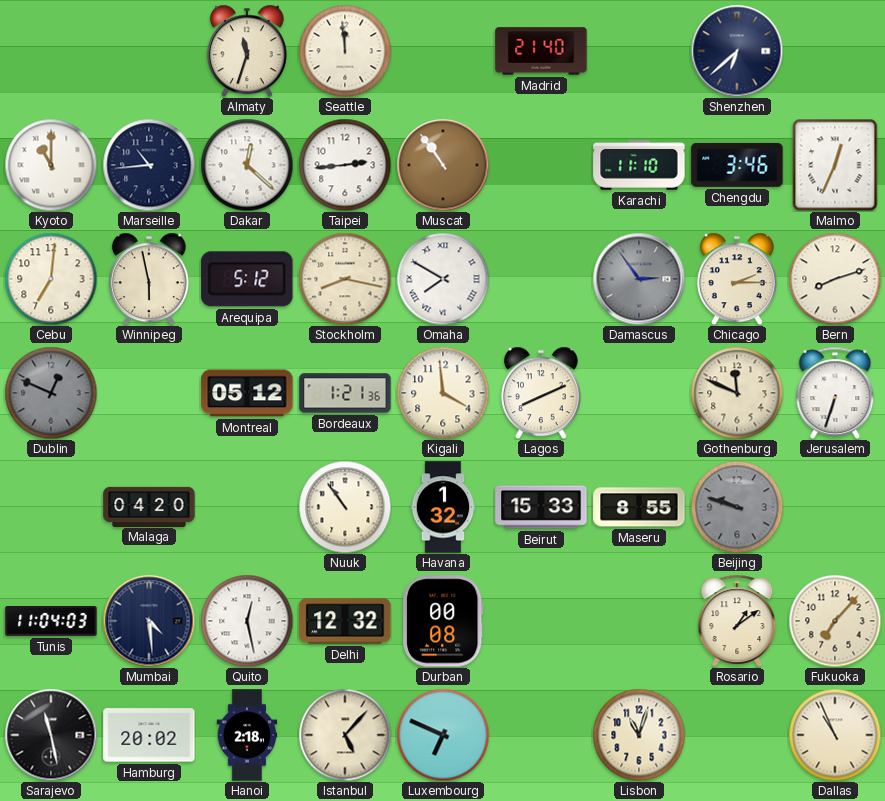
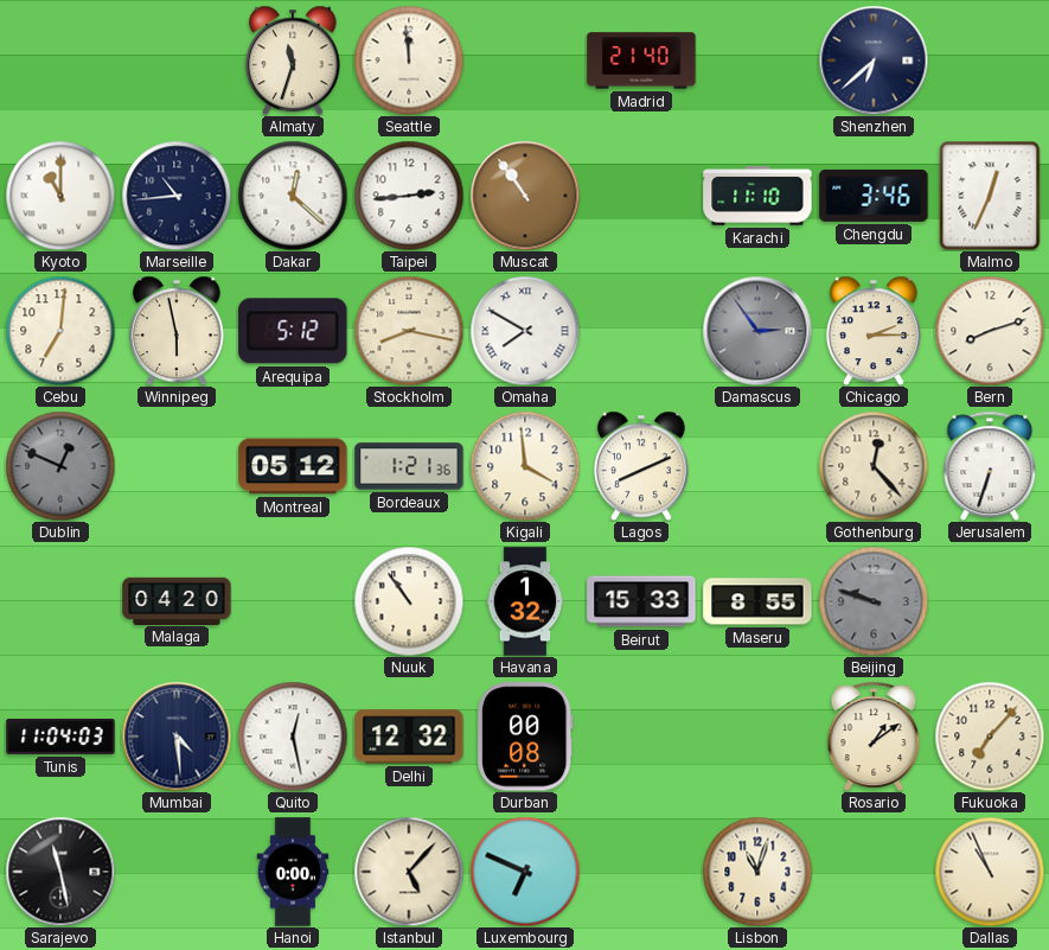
Gothenburg: 11:49 -> 12:23
Hamburg: 20:02 -> none
Hanoi: 2:18 -> 0:00
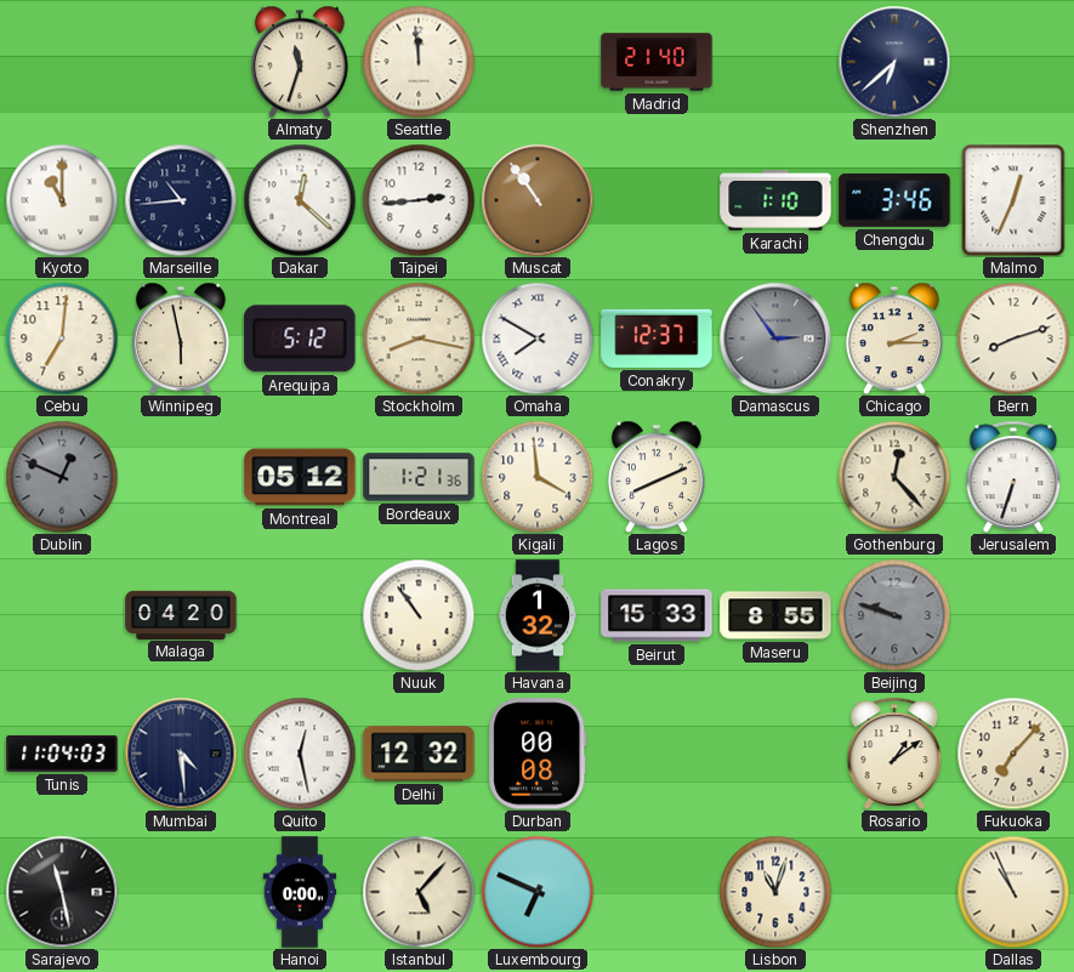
Karachi: 11:10 -> 1:10
Conakry: none -> 12:37
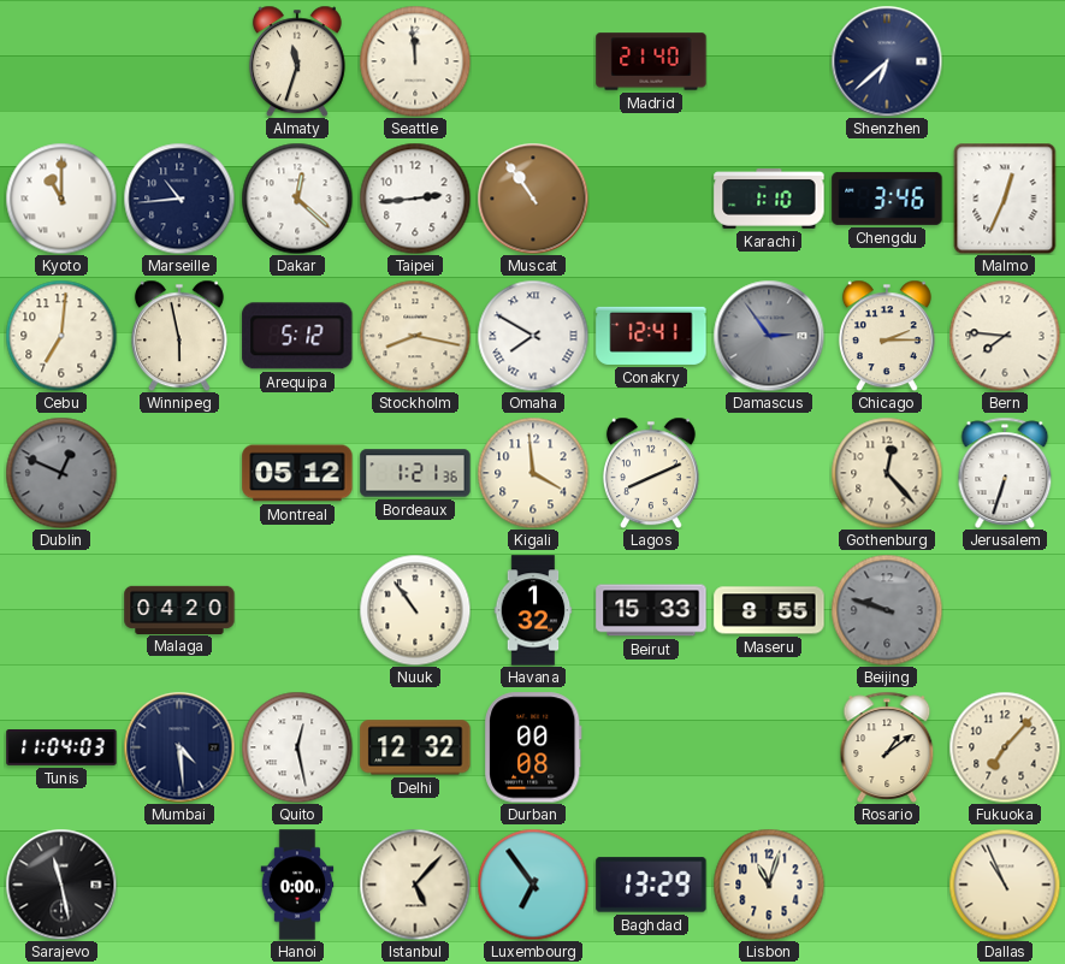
Conakry: 12:37 -> 12:41
Bern: 8:12 -> 7:46
Luxembourg: 6:49 -> 6:54
Baghdad: none -> 13:29
